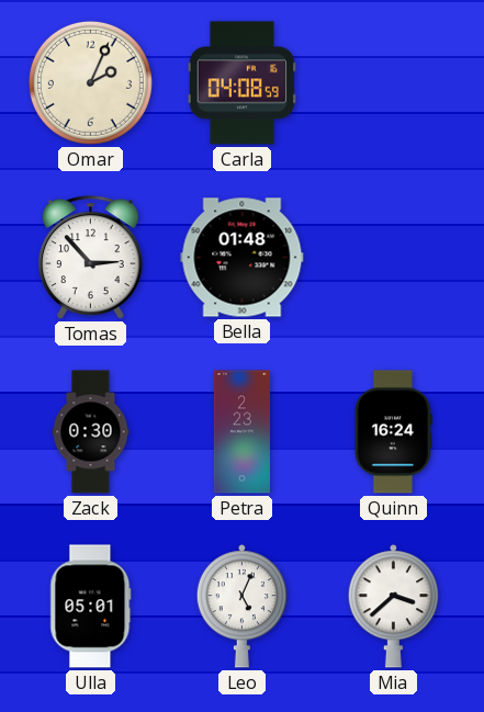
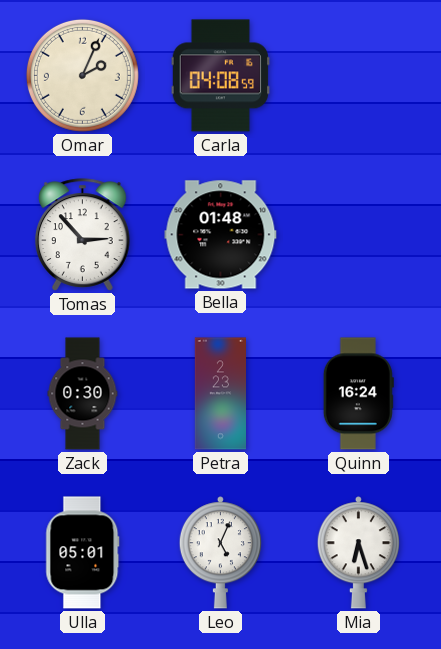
Mia: 3:38 -> 6:27
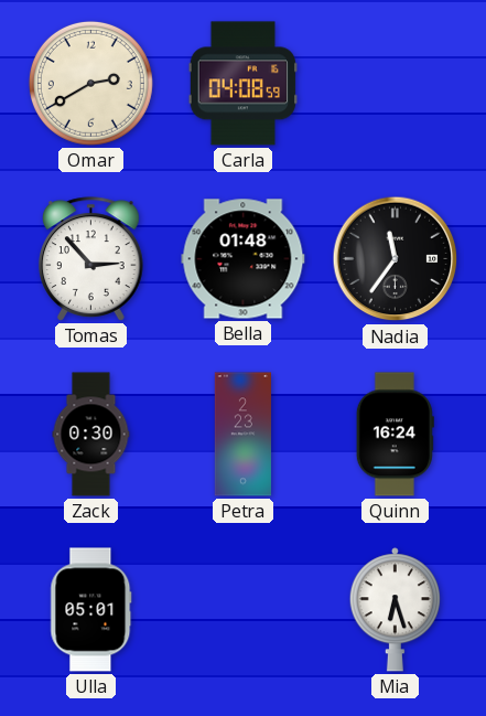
Omar: 2:04 -> 2:40
Nadia: none -> 11:36
Leo: 5:04 -> none
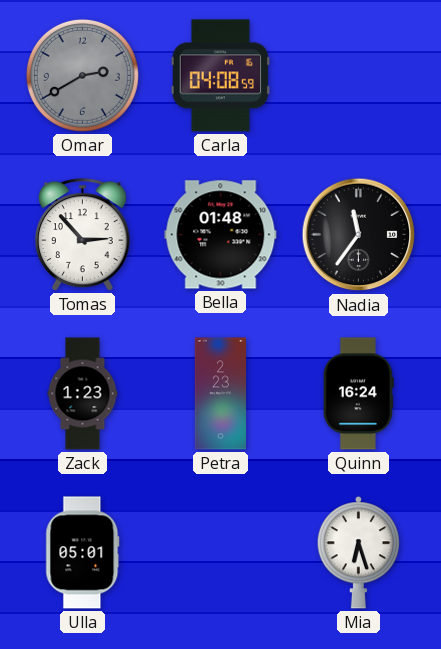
Omar dial: cream -> grey
Zack: 0:30 -> 1:23
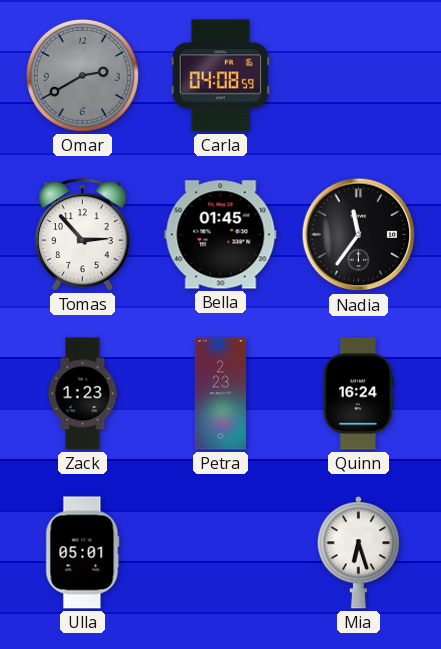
Bella: 01:48 -> 01:45
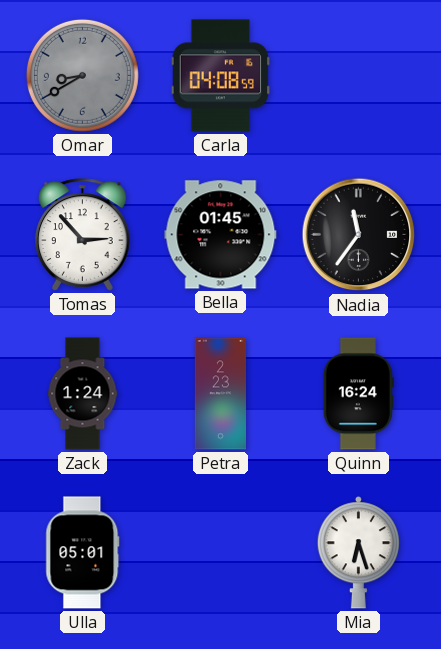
Omar: 2:40 -> 8:40
Zack: 1:23 -> 1:24
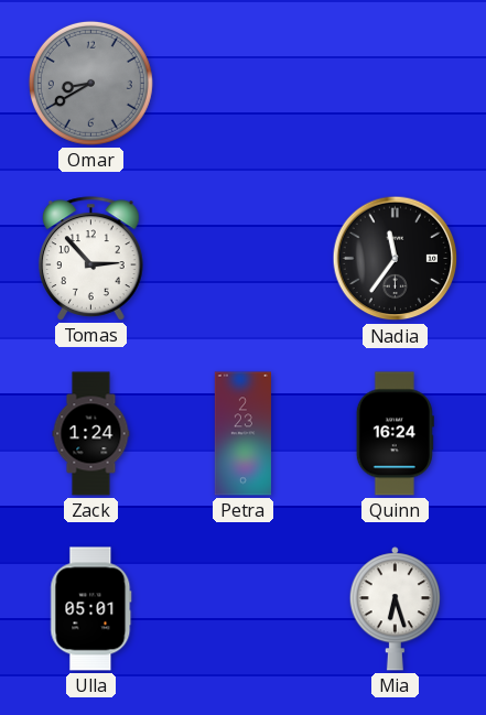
Carla: 04:08 -> none
Bella: 01:45 -> none
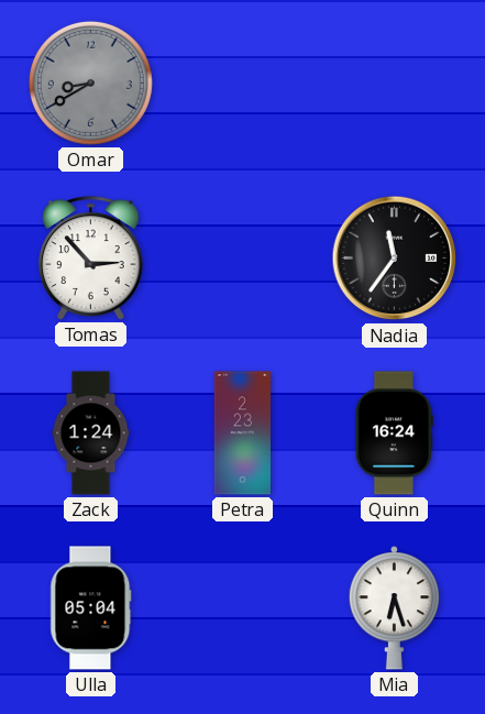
Ulla: 05:01 -> 05:04
